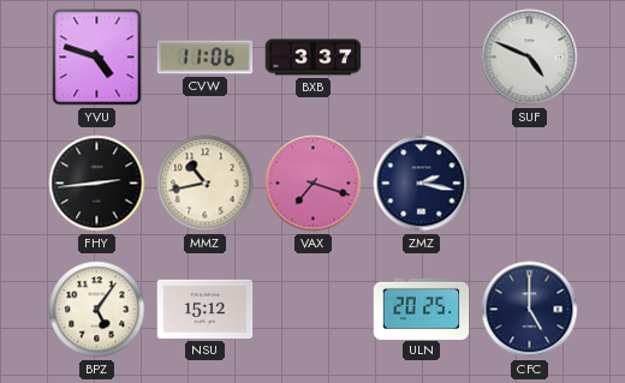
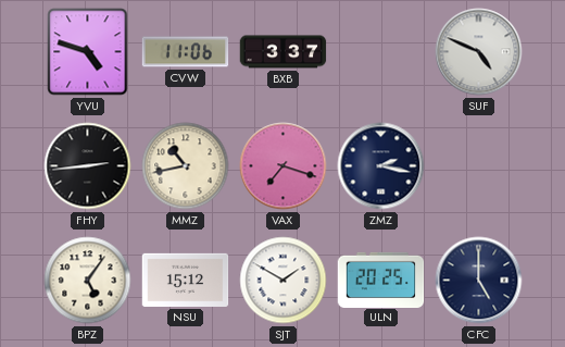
SJT: none -> 1:50
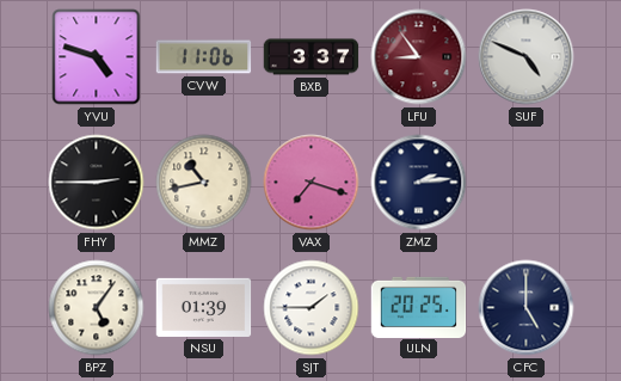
LFU: none -> 8:54
FHY: 2:44 -> 2:45
ZMZ: 2:17 -> 2:14
NSU: 15:12 -> 01:39
SJT: 1:50 -> 1:45
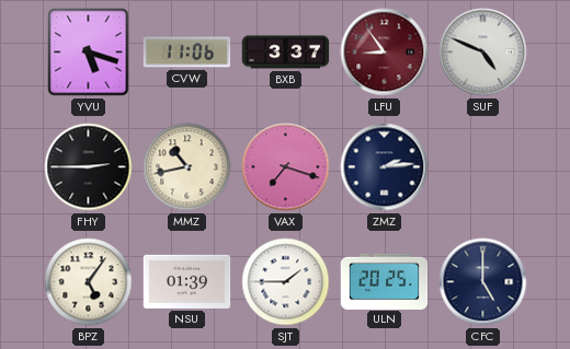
YVU: 4:48 -> 5:18
